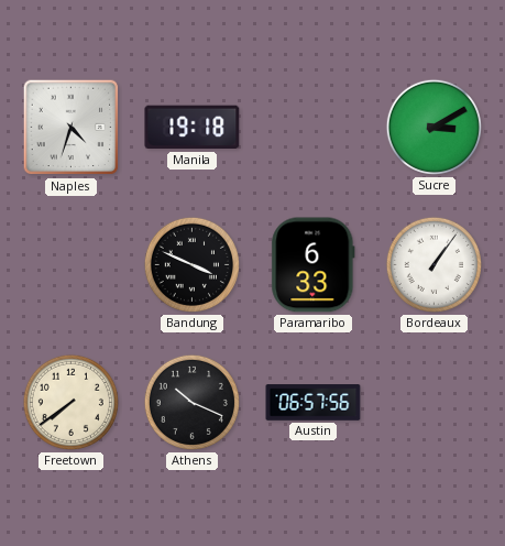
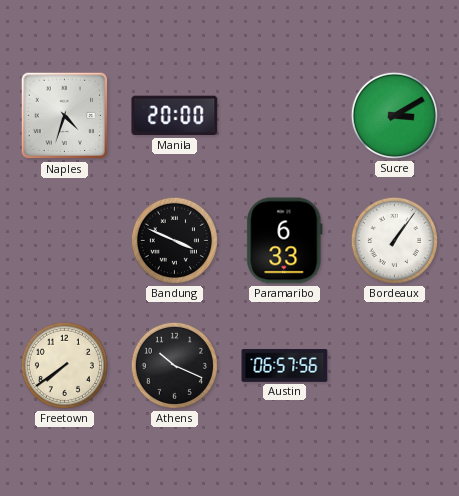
Manila: 19:18 -> 20:00
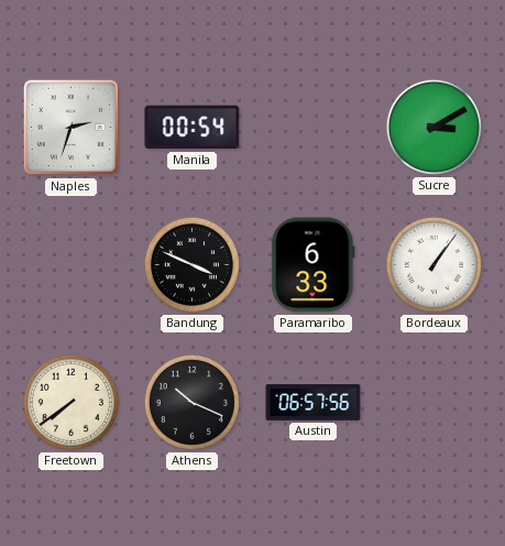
Naples: 4:33 -> 2:33
Manila: 20:00 -> 00:54
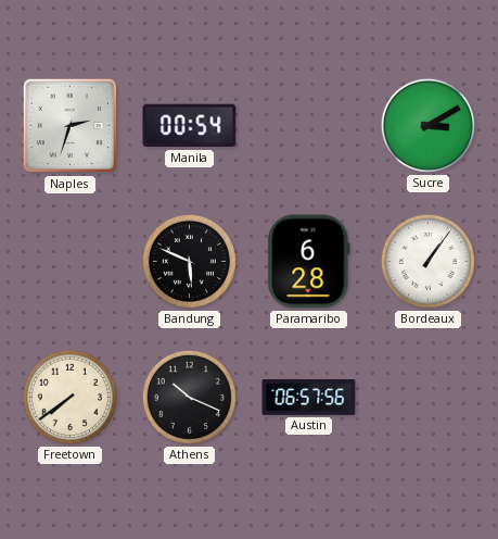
Bandung: 3:49 -> 5:49
Paramaribo: 6:33 -> 6:28
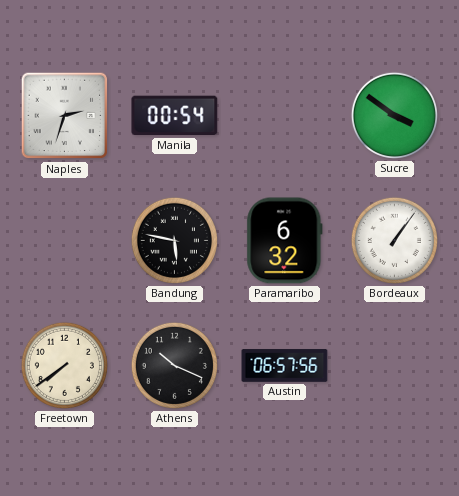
Sucre: 3:10 -> 3:51
Bandung: 5:49 -> 5:47
Paramaribo: 6:28 -> 6:32
